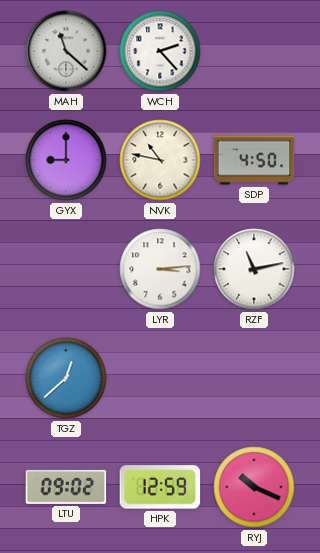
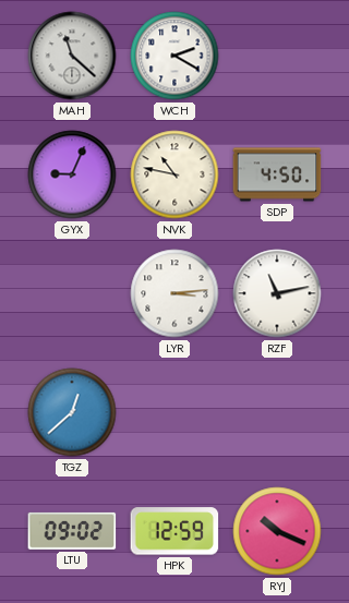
WCH: 2:23 -> 2:20
GYX: 9:00 -> 9:04
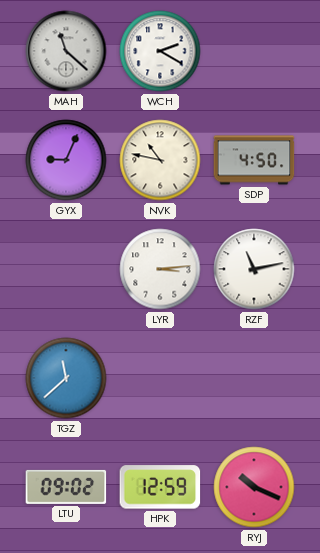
TGZ: 12:38 -> 11:38
